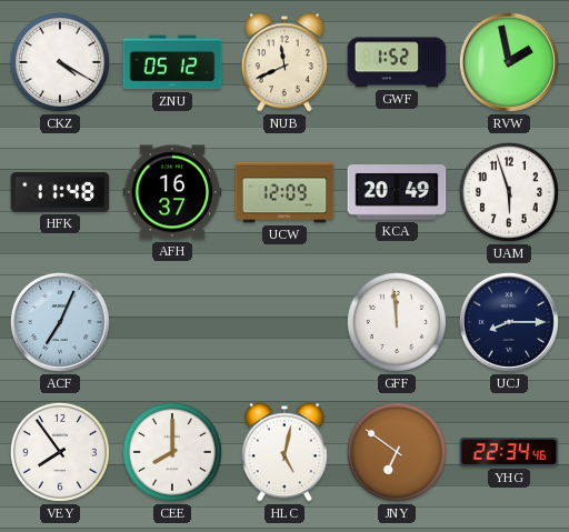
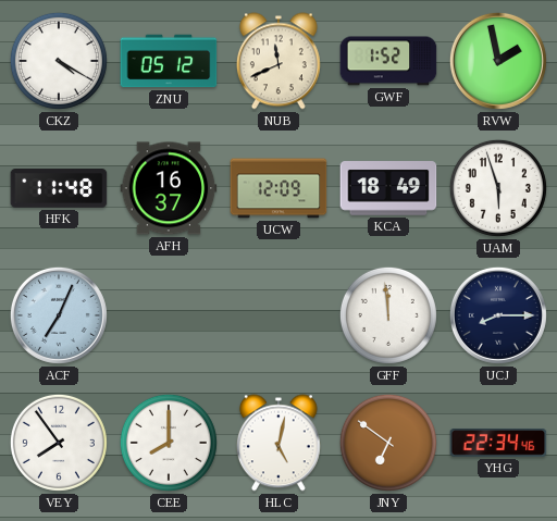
KCA: 20:49 -> 18:49
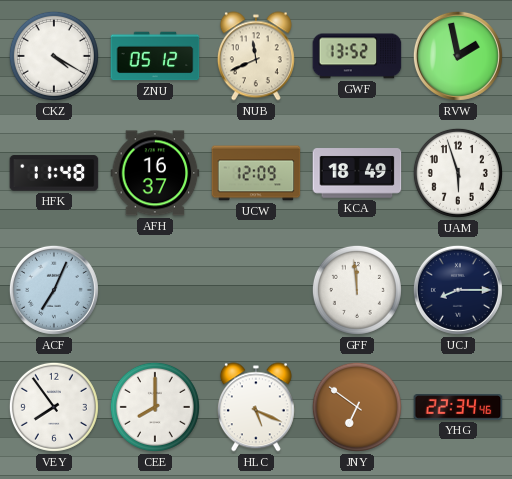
GWF: 1:52 -> 13:52
HLC: 5:02 -> 5:19
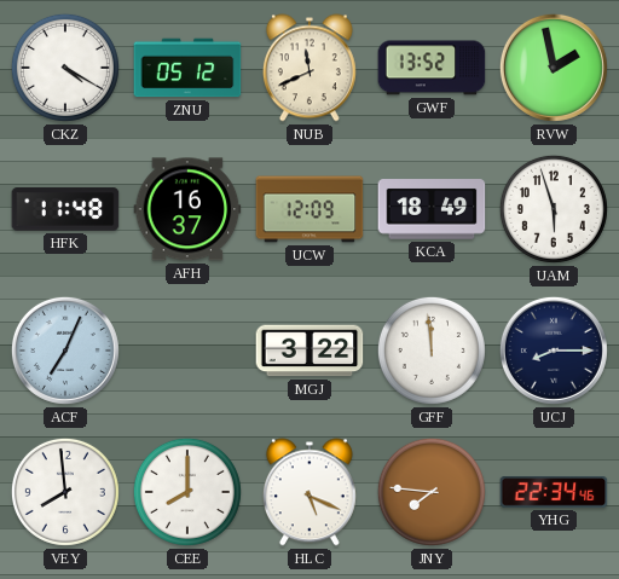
MGJ: none -> 3:22
VEY: 7:54 -> 7:59
JNY: 6:51 -> 7:46
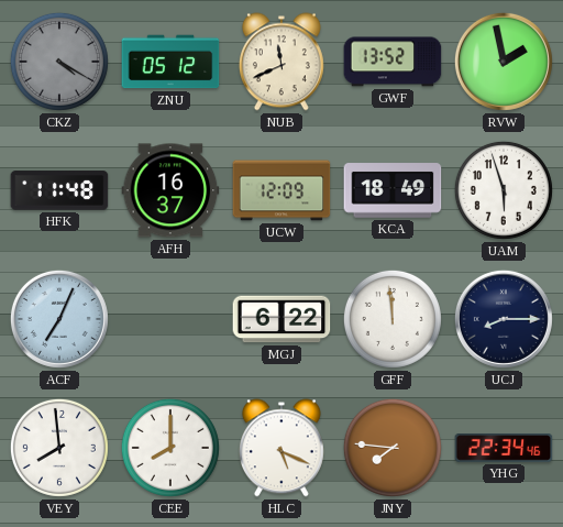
CKZ dial: white -> grey
MGJ: 3:22 -> 6:22
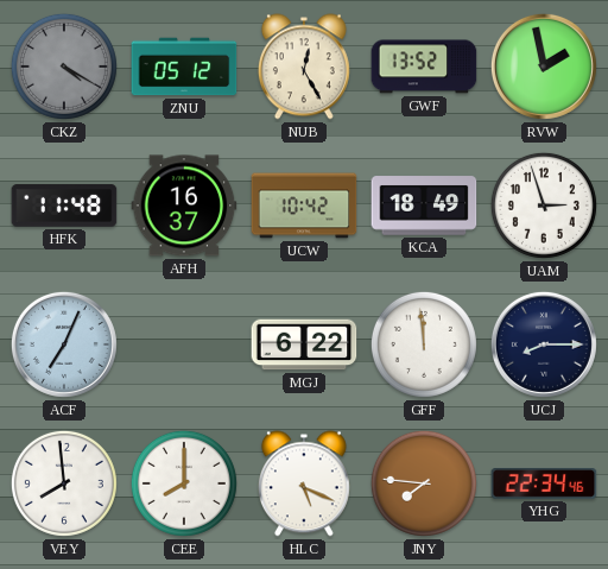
NUB: 11:41 -> 12:25
UCW: 12:09 -> 10:42
UAM: 5:57 -> 2:57
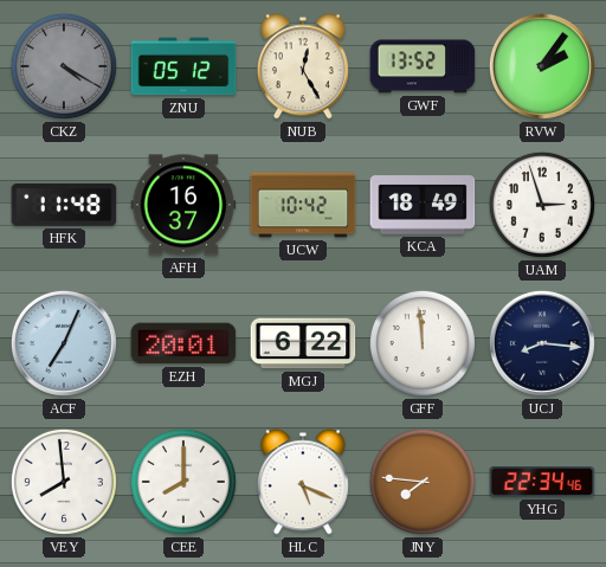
RVW: 1:58 -> 2:06
EZH: none -> 20:01
UCJ: 8:15 -> 8:16
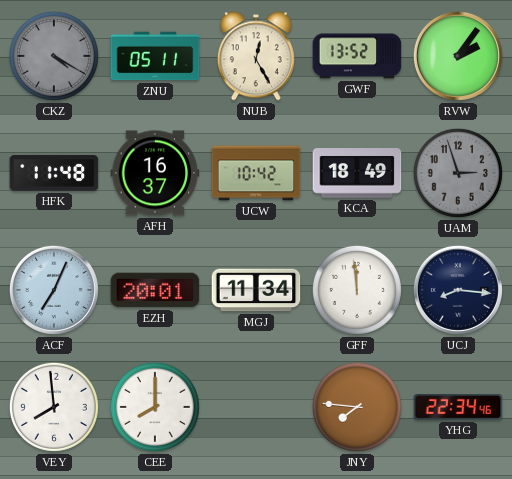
ZNU: 05:12 -> 05:11
UAM dial: white -> grey
MGJ: 6:22 -> 11:34
HLC: 5:19 -> none
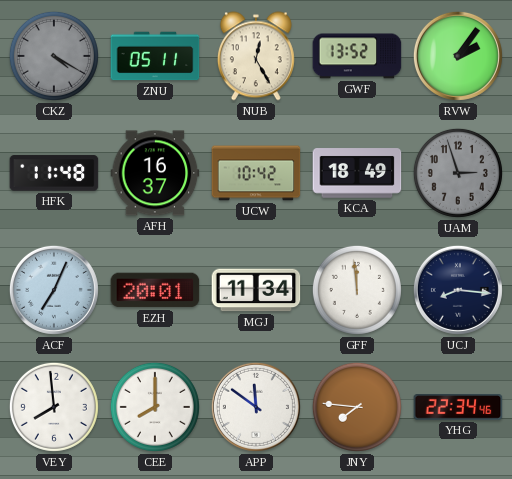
APP: none -> 11:51
